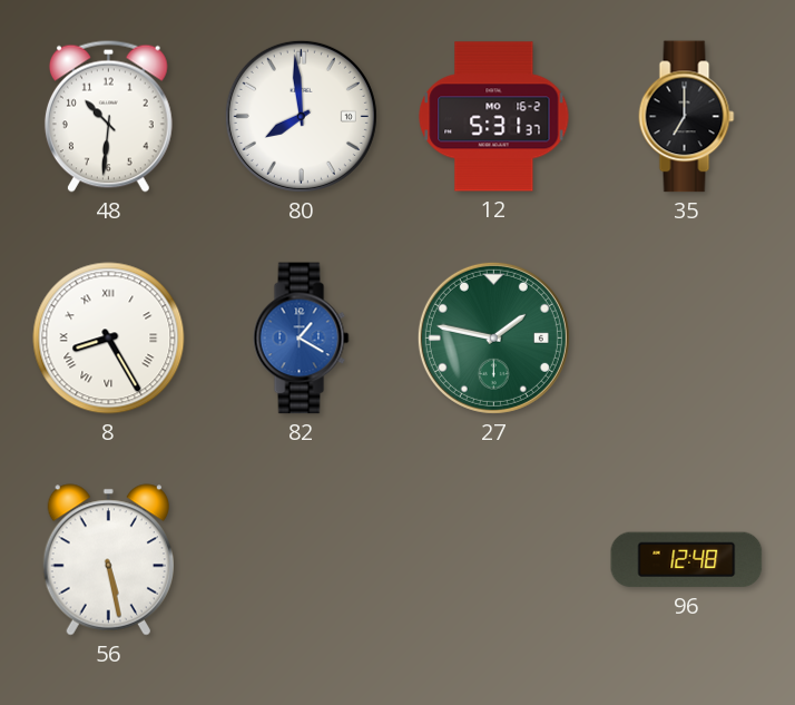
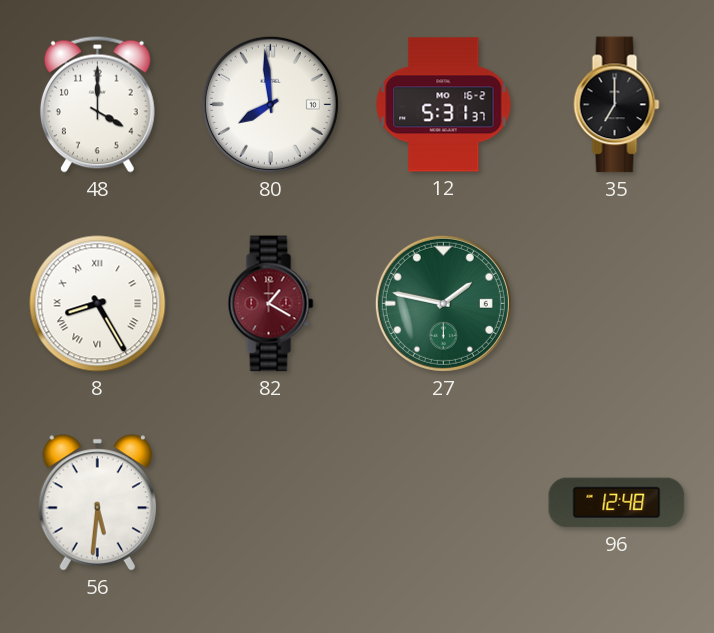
48: 10:31 -> 4:00
82 dial: blue -> burgundy
56: 5:28 -> 5:31
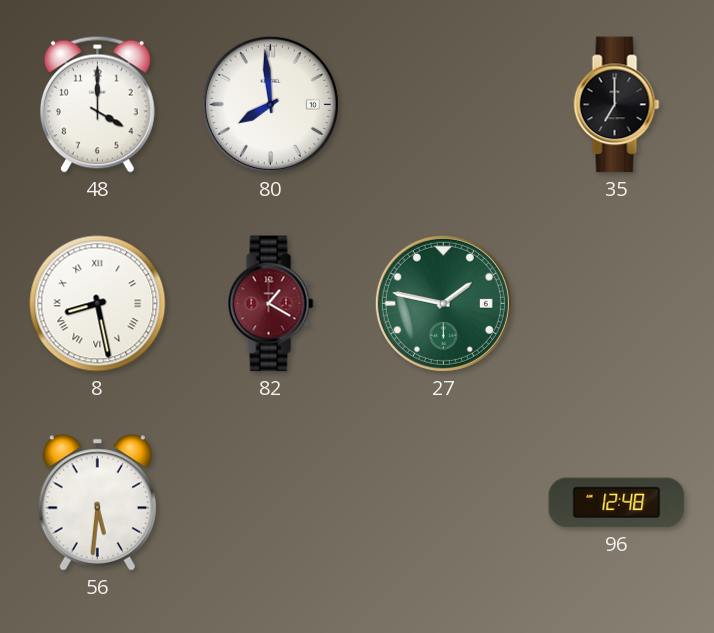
12: 5:31 -> none
8: 8:25 -> 8:28
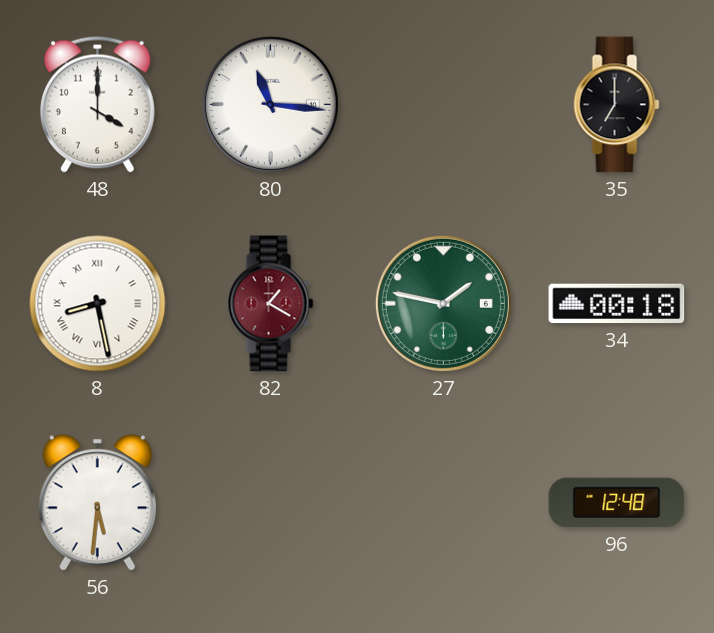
80: 7:59 -> 11:16
34: none -> 00:18
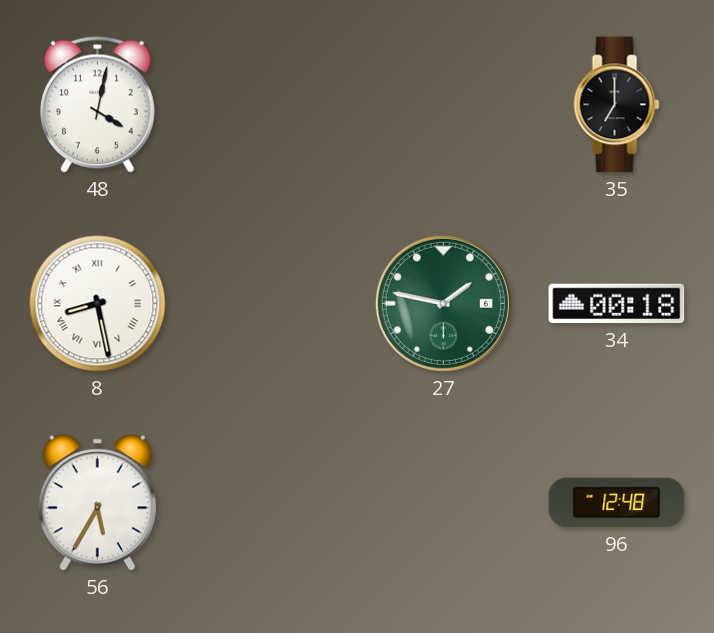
48: 4:00 -> 4:02
80: 11:16 -> none
82: 1:20 -> none
56: 5:31 -> 5:35
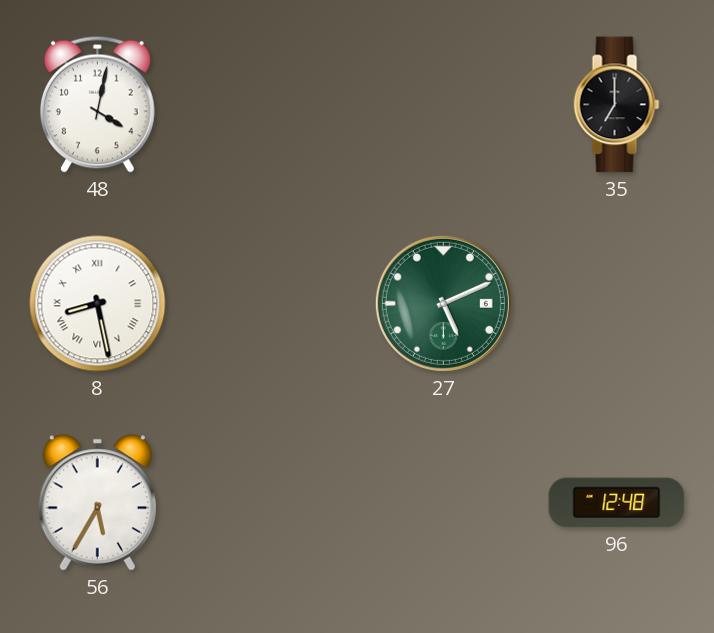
27: 1:47 -> 5:11
34: 00:18 -> none
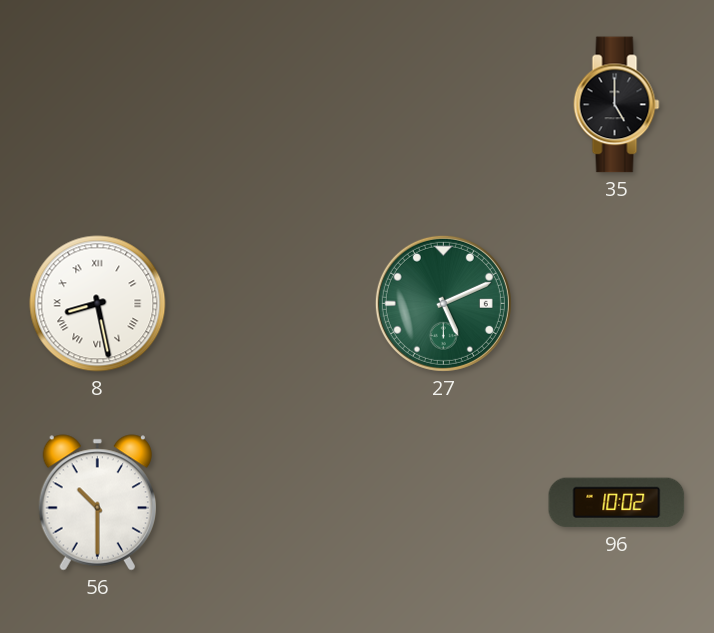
48: 4:02 -> none
35: 7:00 -> 5:00
56: 5:35 -> 10:30
96: 12:48 -> 10:02
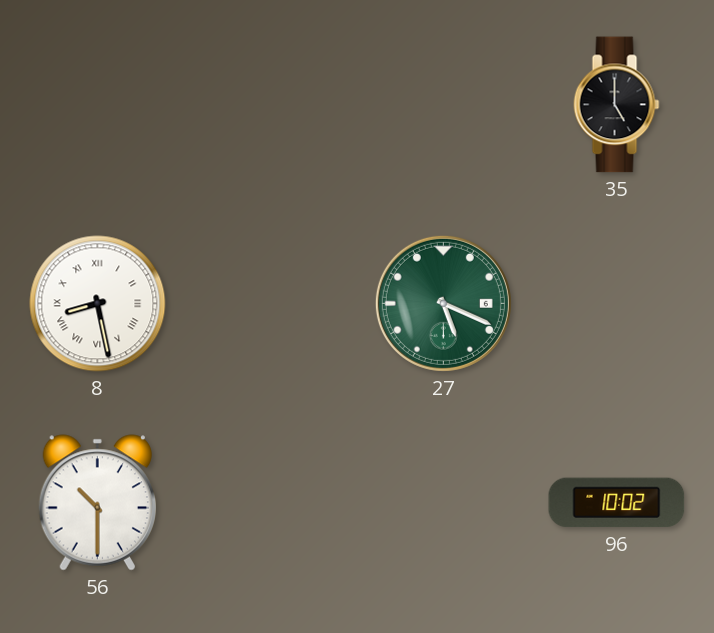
27: 5:11 -> 5:19
